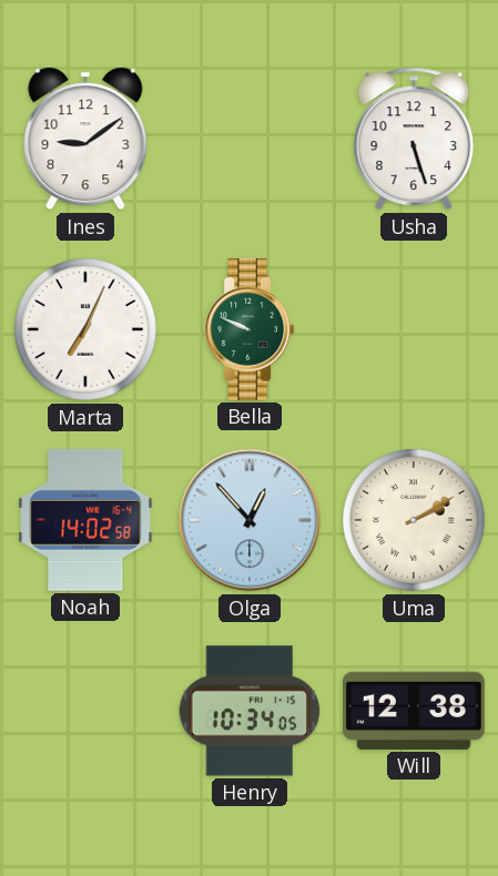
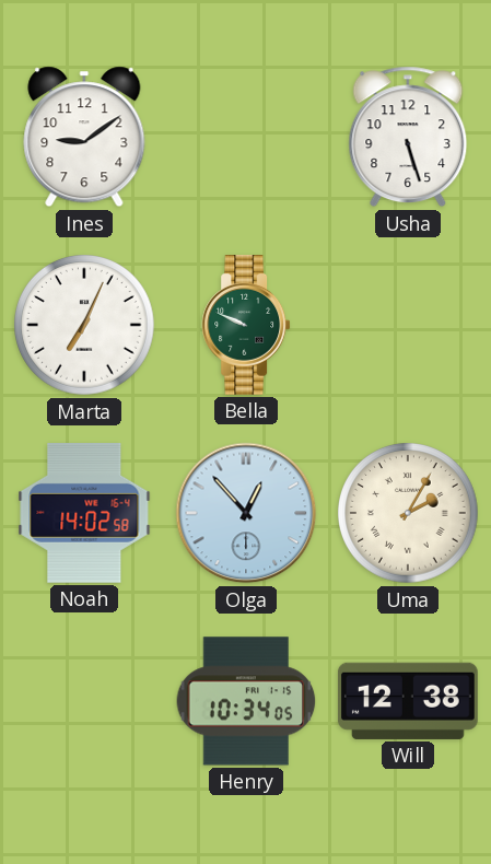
Uma: 2:10 -> 2:05
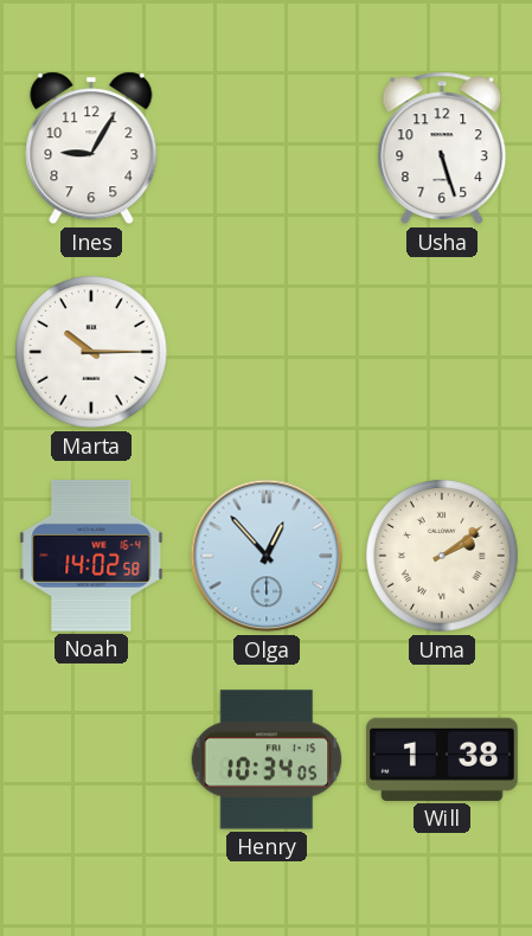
Ines: 9:09 -> 9:05
Marta: 7:04 -> 10:15
Bella: 9:49 -> none
Uma: 2:05 -> 2:09
Will: 12:38 -> 1:38
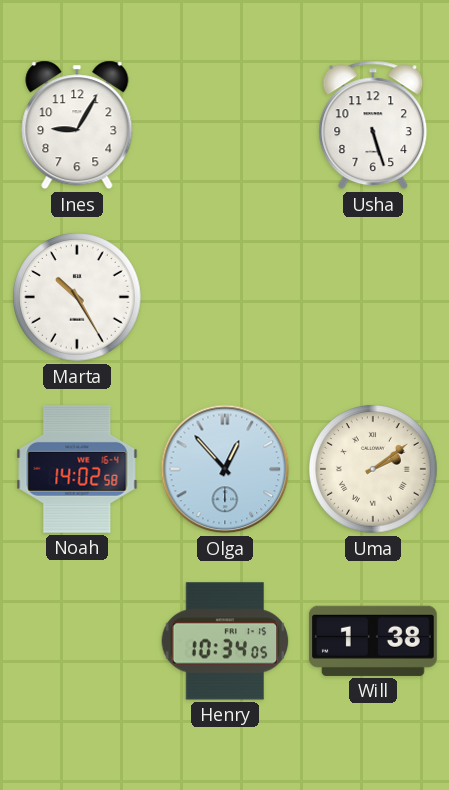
Marta: 10:15 -> 10:25
